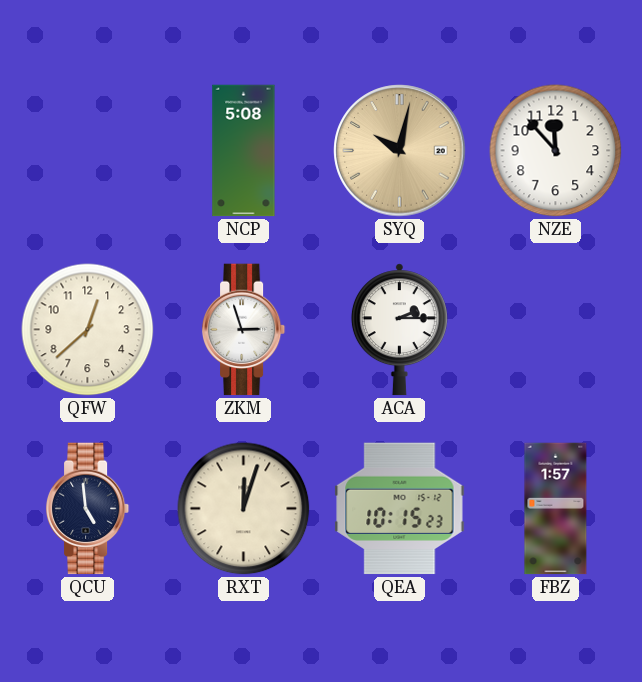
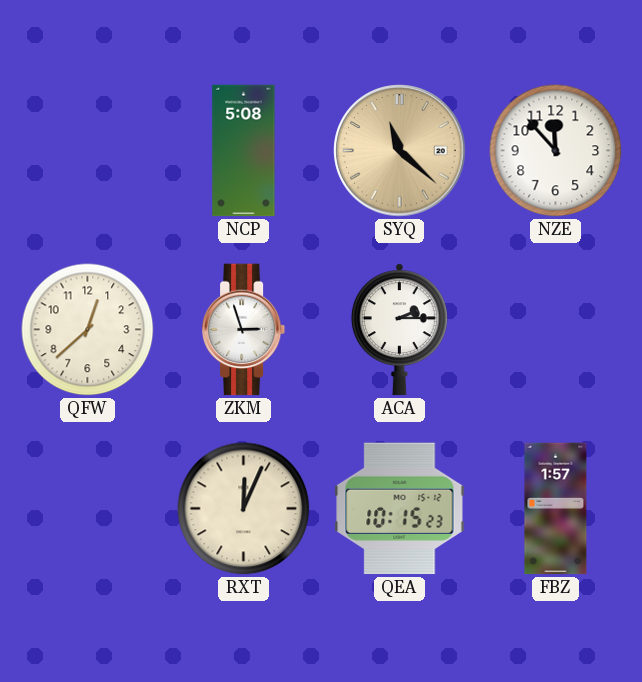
SYQ: 10:02 -> 11:22
QCU: 4:59 -> none
RXT: 12:03 -> 12:04
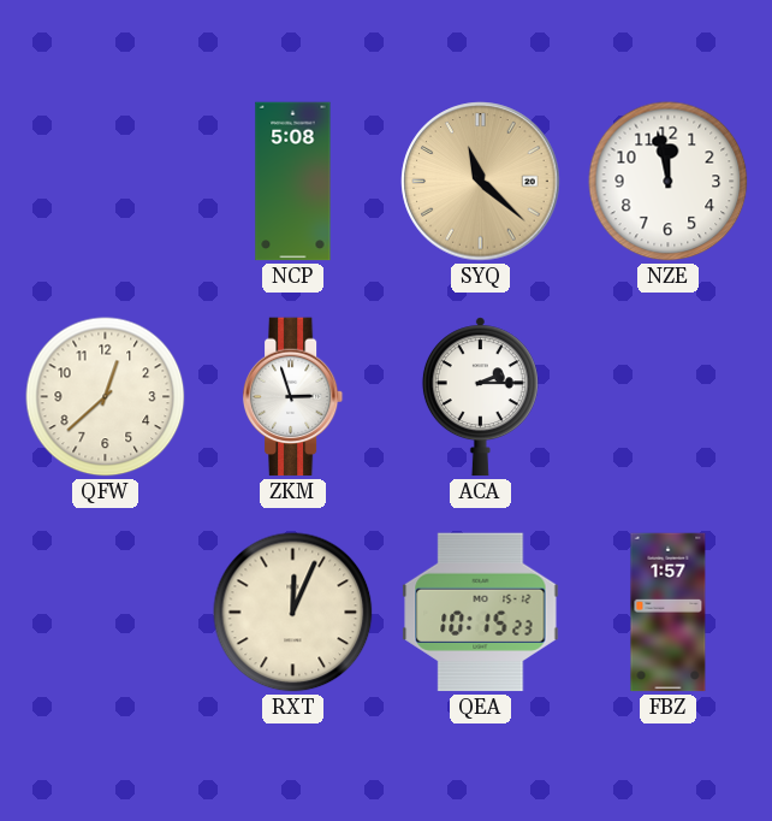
NZE: 11:53 -> 11:58
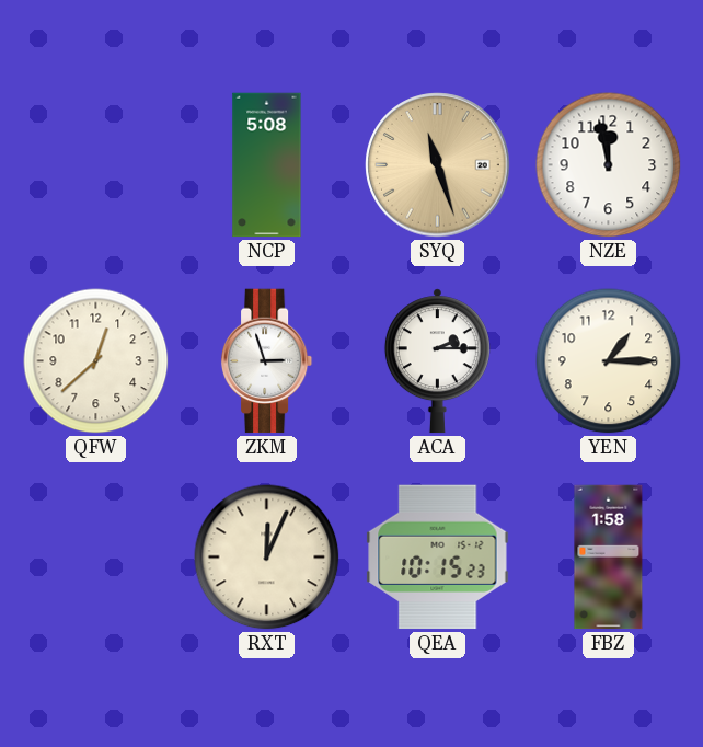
SYQ: 11:22 -> 11:27
YEN: none -> 1:15
FBZ: 1:57 -> 1:58
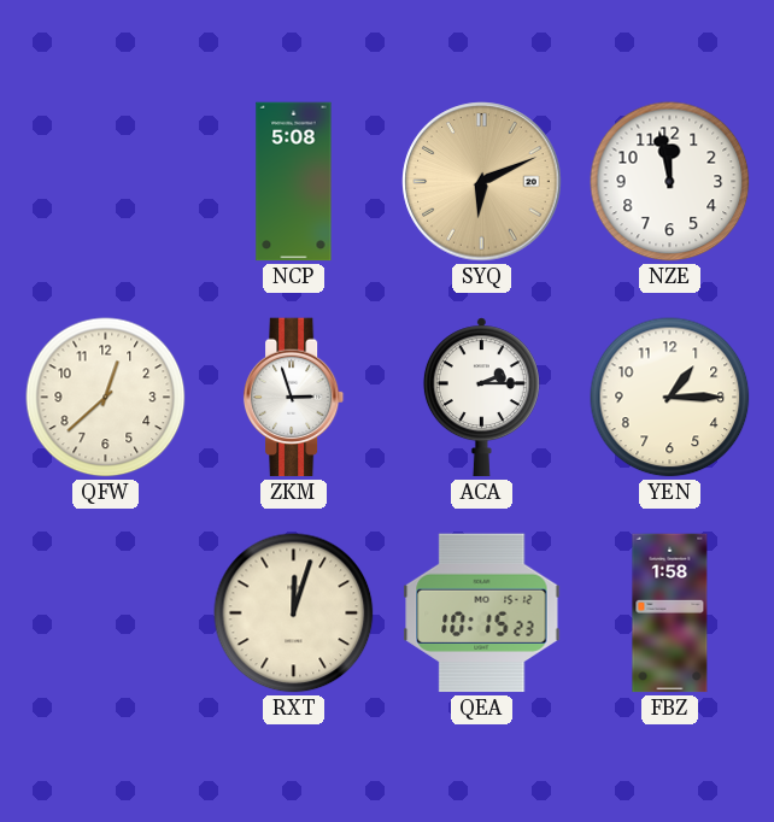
SYQ: 11:27 -> 6:11
RXT: 12:04 -> 12:03
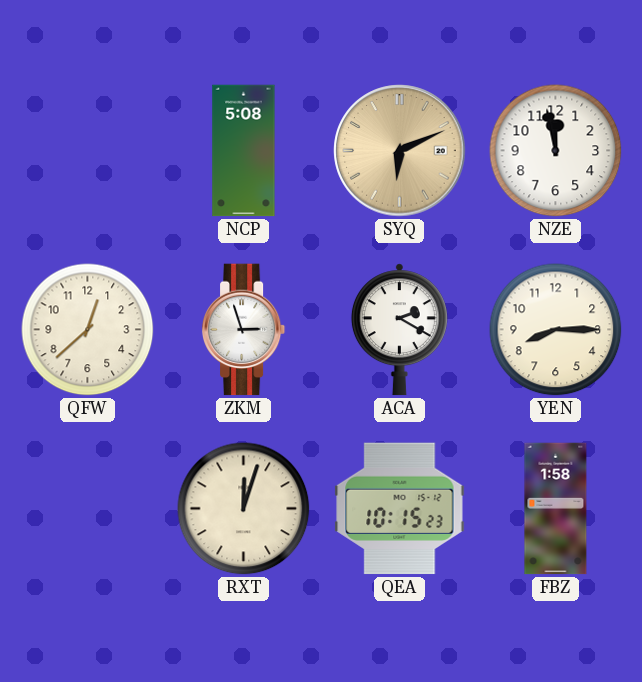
ACA: 2:15 -> 2:20
YEN: 1:15 -> 8:15
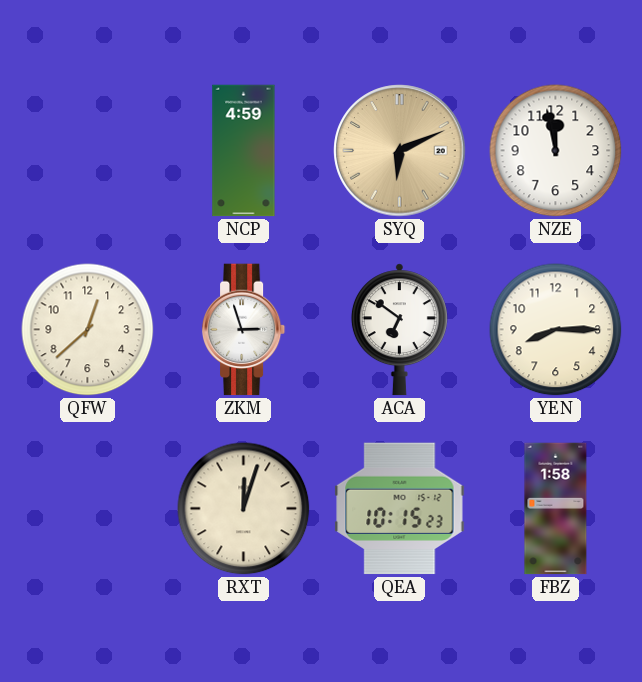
NCP: 5:08 -> 4:59
ACA: 2:20 -> 6:51
